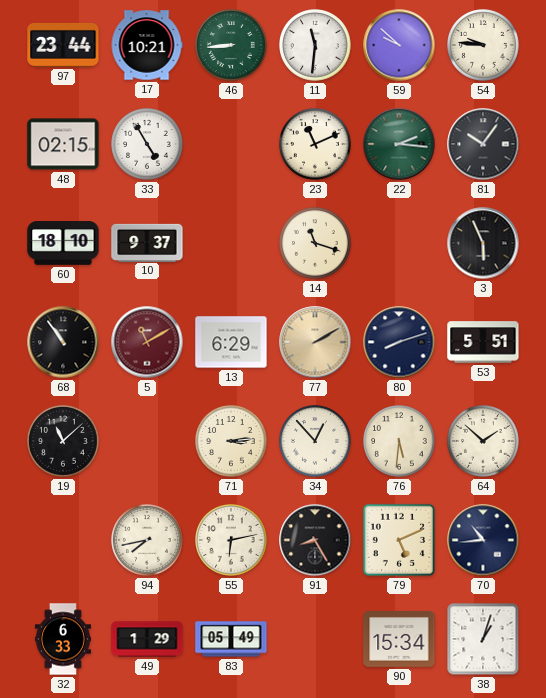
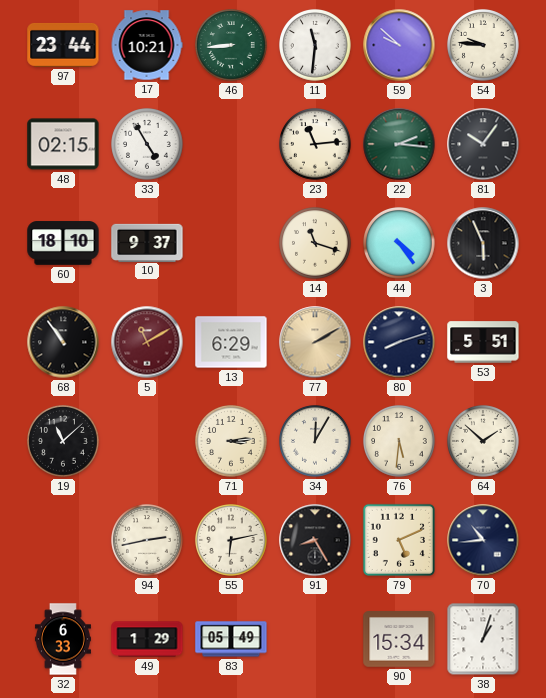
23: 11:11 -> 11:14
44: none -> 4:24
34: 12:53 -> 12:05
94: 7:43 -> 2:43
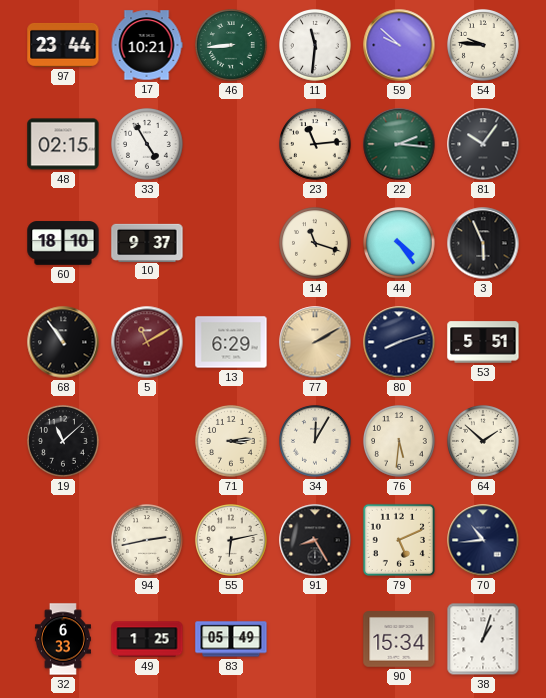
49: 1:29 -> 1:25
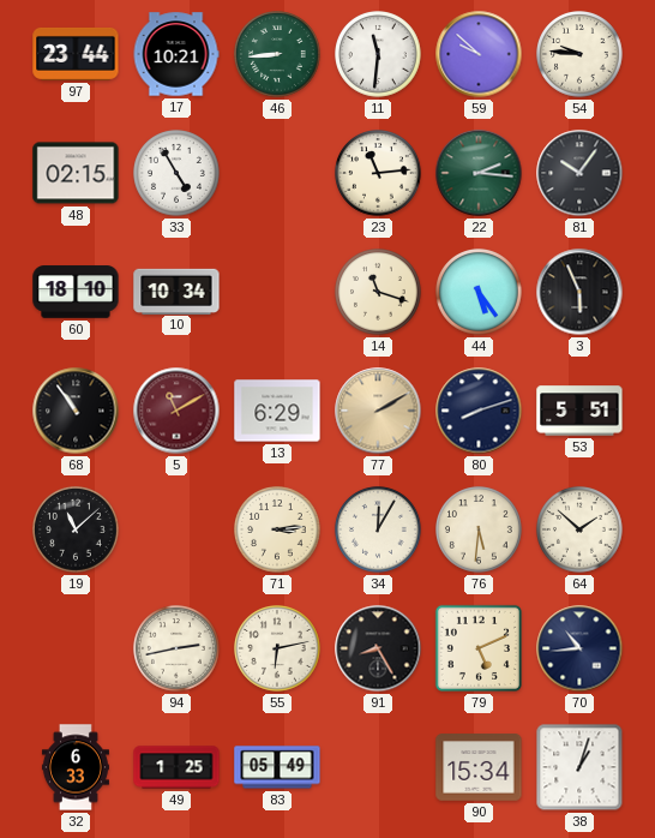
10: 9:37 -> 10:34
44: 4:24 -> 5:24
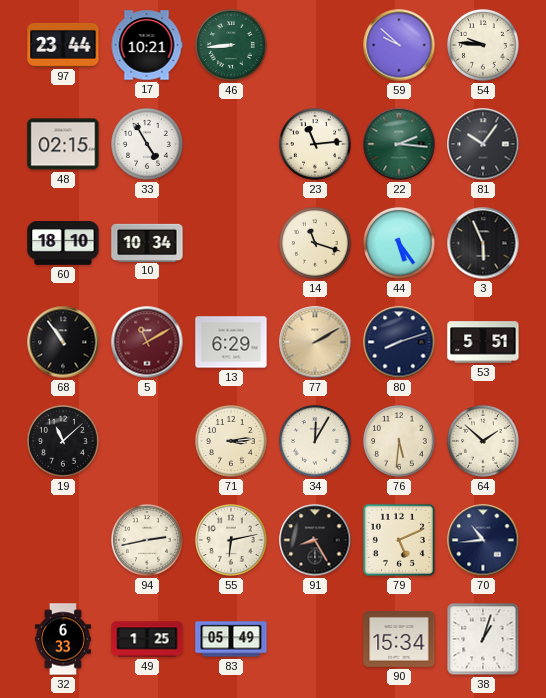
11: 11:31 -> none
